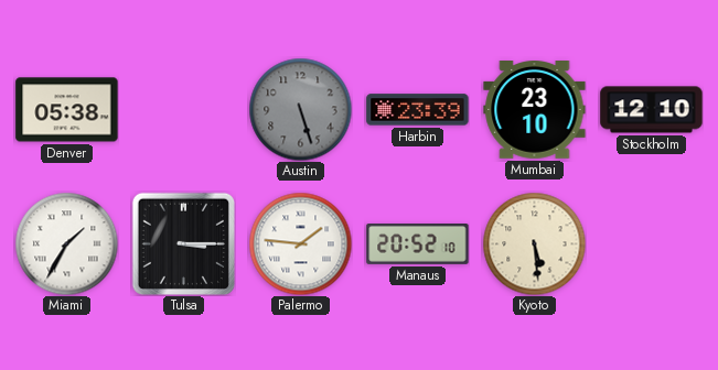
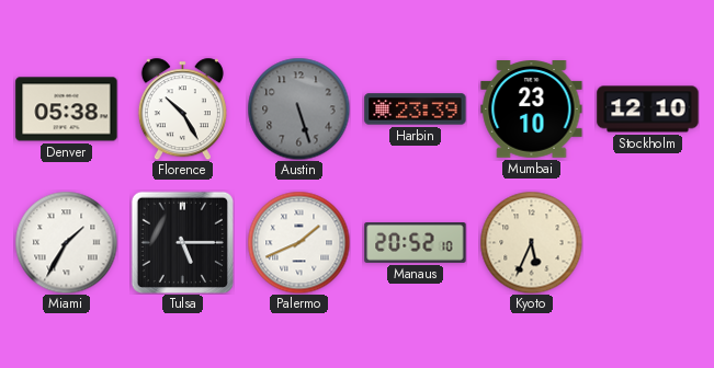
Florence: none -> 10:25
Tulsa: 3:15 -> 5:15
Palermo: 1:46 -> 1:41
Kyoto: 5:29 -> 5:34
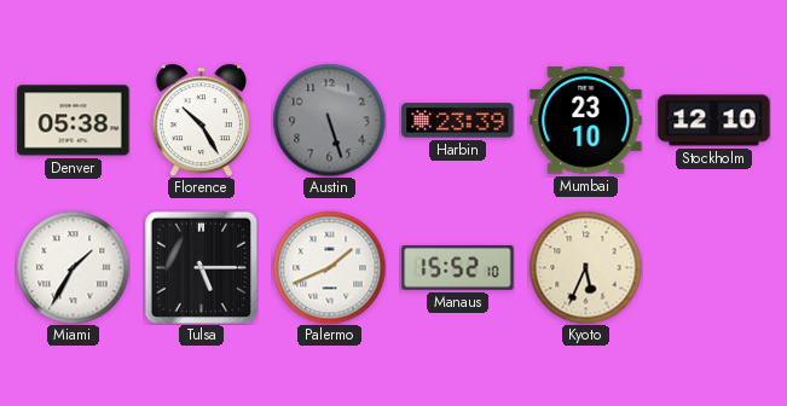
Manaus: 20:52 -> 15:52
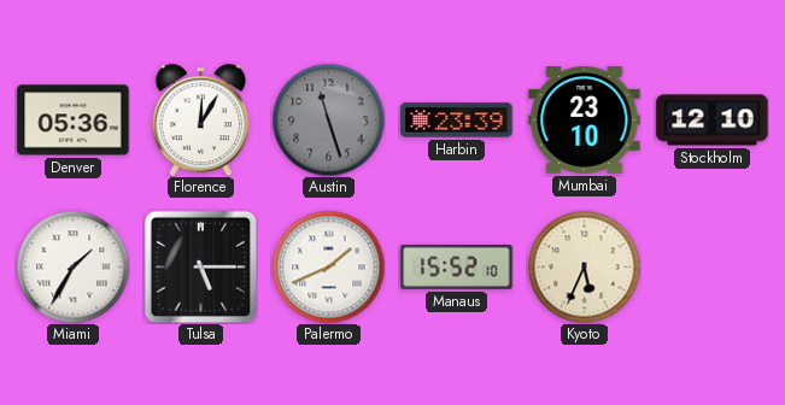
Denver: 05:38 -> 05:36
Florence: 10:25 -> 12:05
Austin: 5:27 -> 11:27
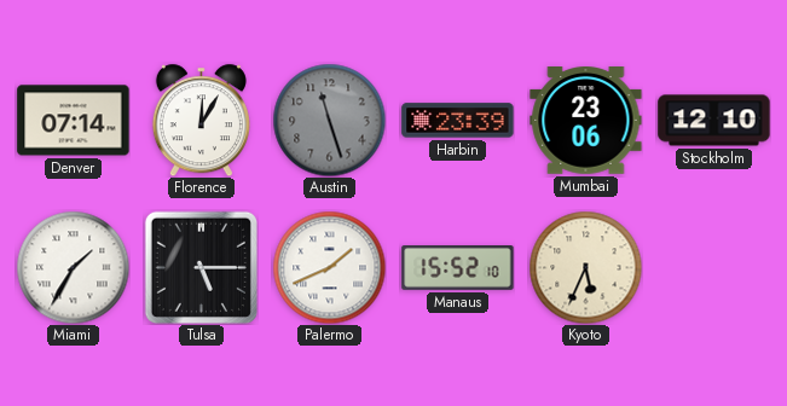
Denver: 05:36 -> 07:14
Mumbai: 23:10 -> 23:06
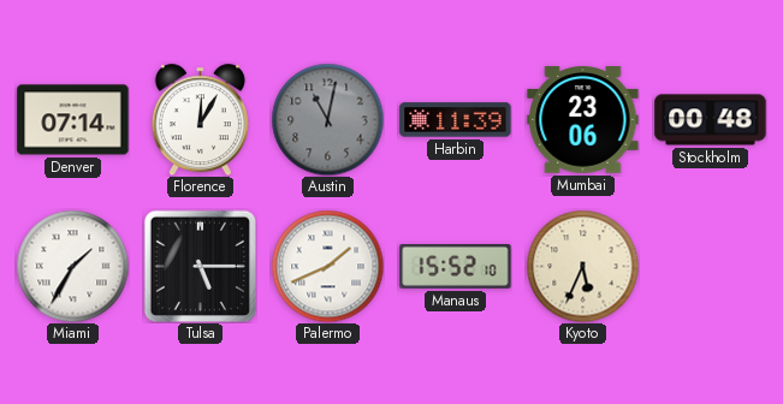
Austin: 11:27 -> 11:02
Harbin: 23:39 -> 11:39
Stockholm: 12:10 -> 00:48
